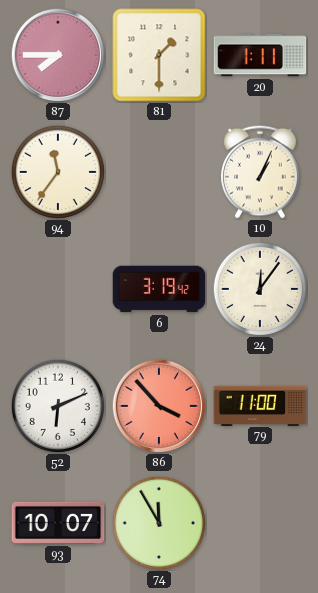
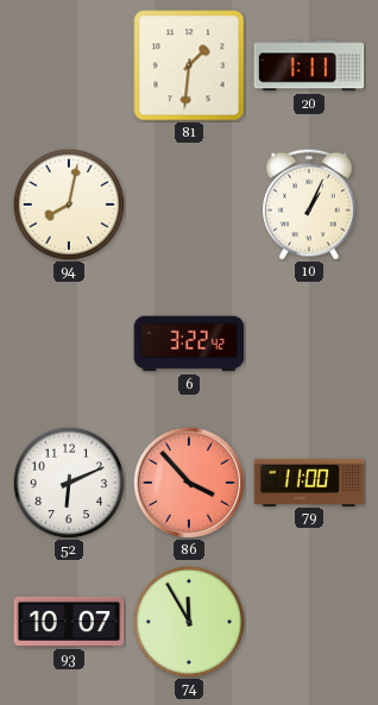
87: 7:45 -> none
81: 1:30 -> 1:31
94: 11:36 -> 8:02
6: 3:19 -> 3:22
24: 12:06 -> none
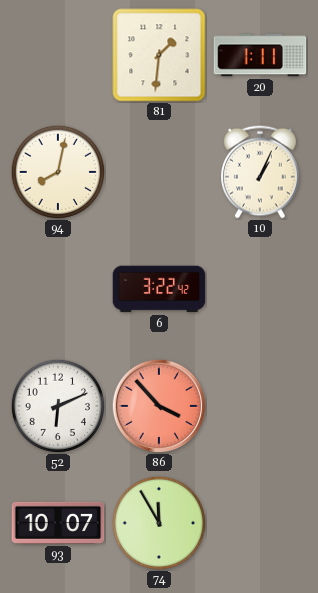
79: 11:00 -> none
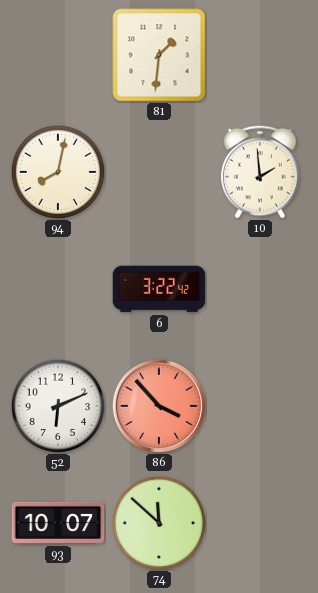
20: 1:11 -> none
10: 1:04 -> 1:59
74: 11:55 -> 11:52
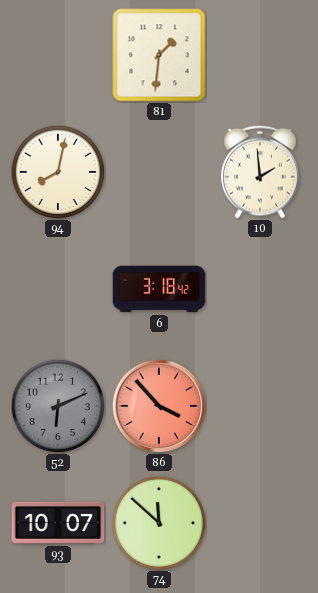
6: 3:22 -> 3:18
52 dial: white -> grey
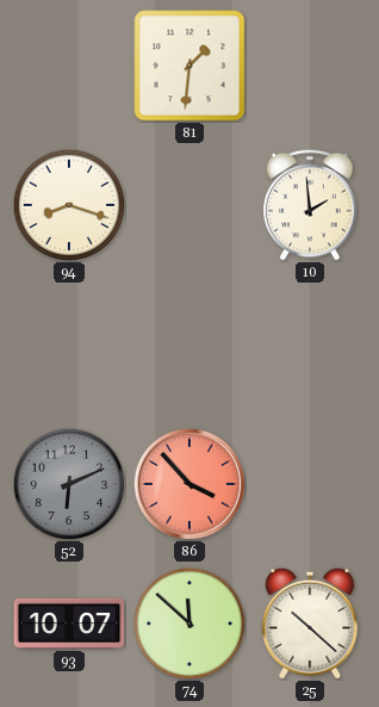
94: 8:02 -> 8:18
6: 3:18 -> none
25: none -> 10:22
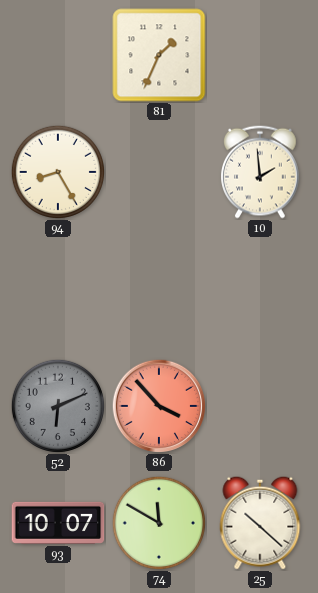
81: 1:31 -> 1:34
94: 8:18 -> 8:25
74: 11:52 -> 11:50
